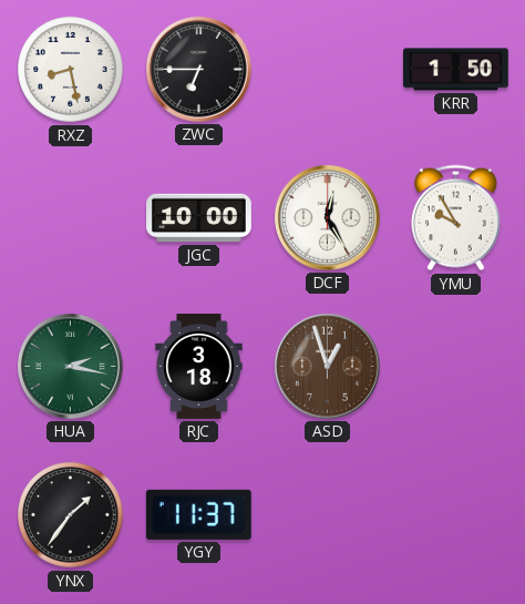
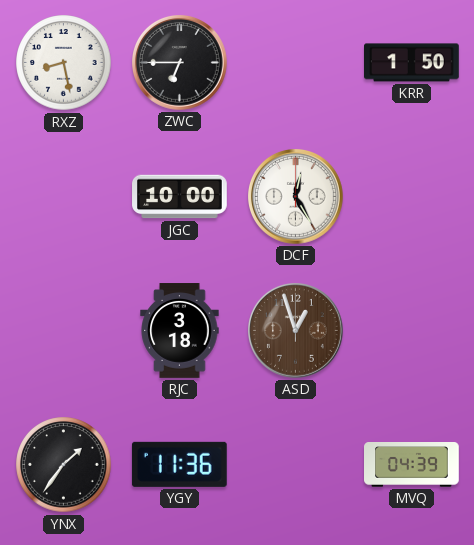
YMU: 9:55 -> none
HUA: 2:17 -> none
YGY: 11:37 -> 11:36
MVQ: none -> 04:39
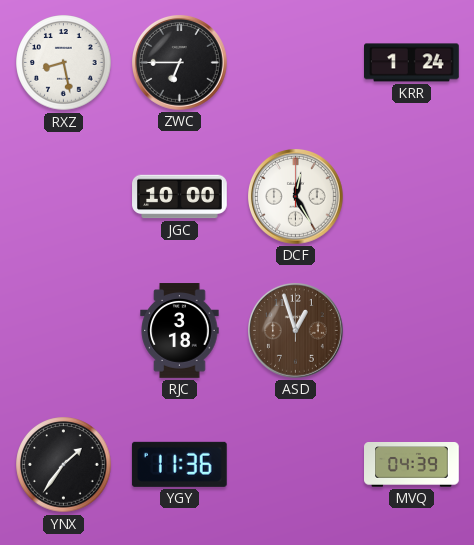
KRR: 1:50 -> 1:24
